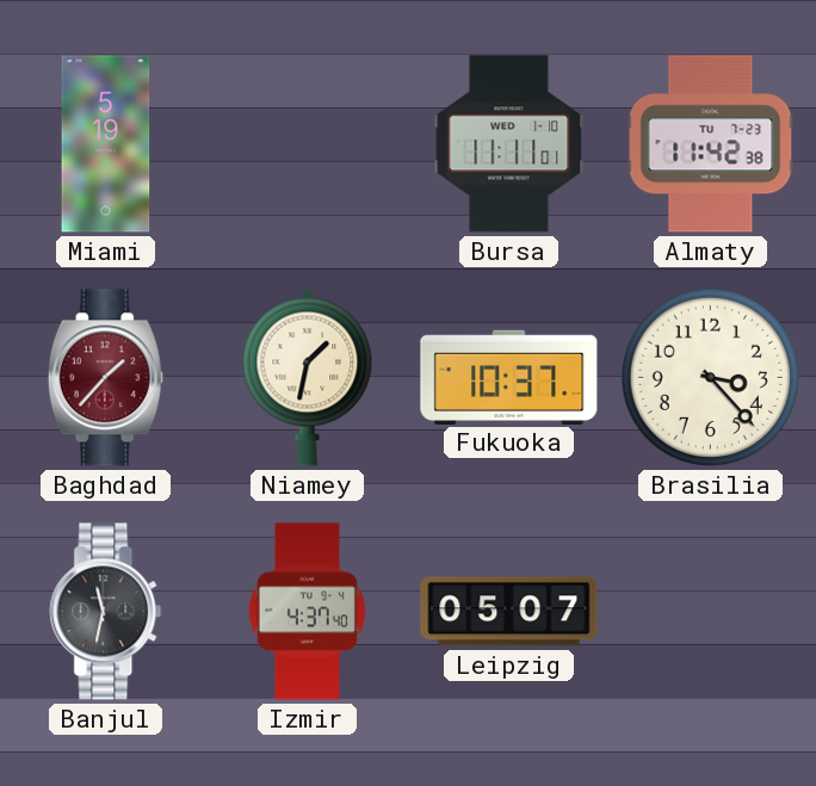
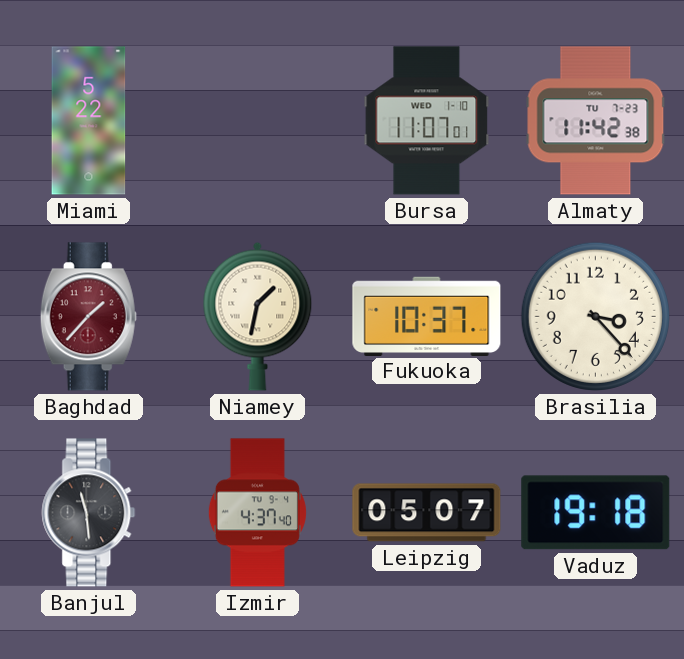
Miami: 5:19 -> 5:22
Bursa: 11:11 -> 11:07
Banjul: 11:32 -> 11:29
Vaduz: none -> 19:18
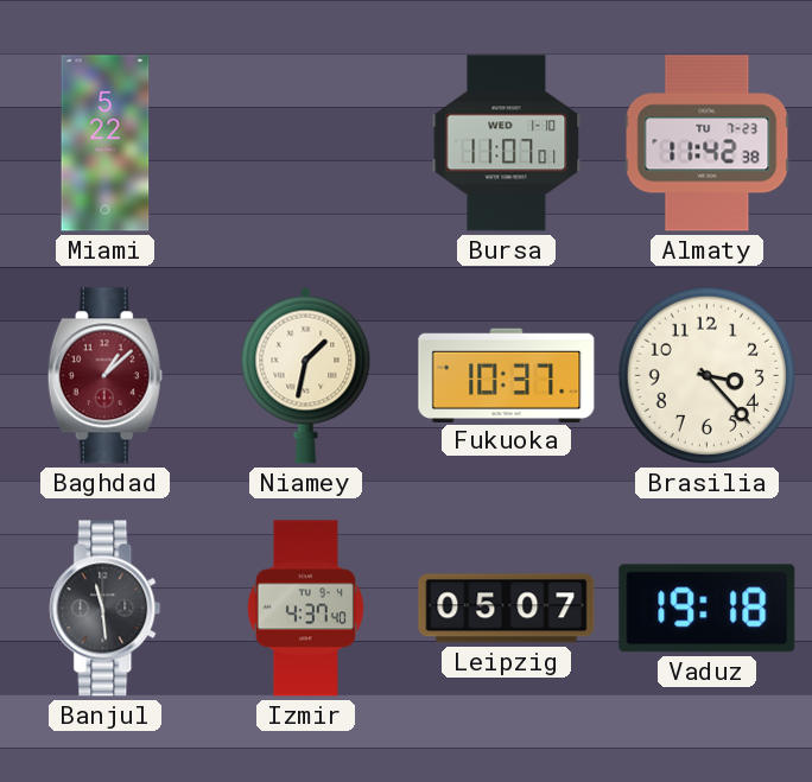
Baghdad: 1:37 -> 1:08
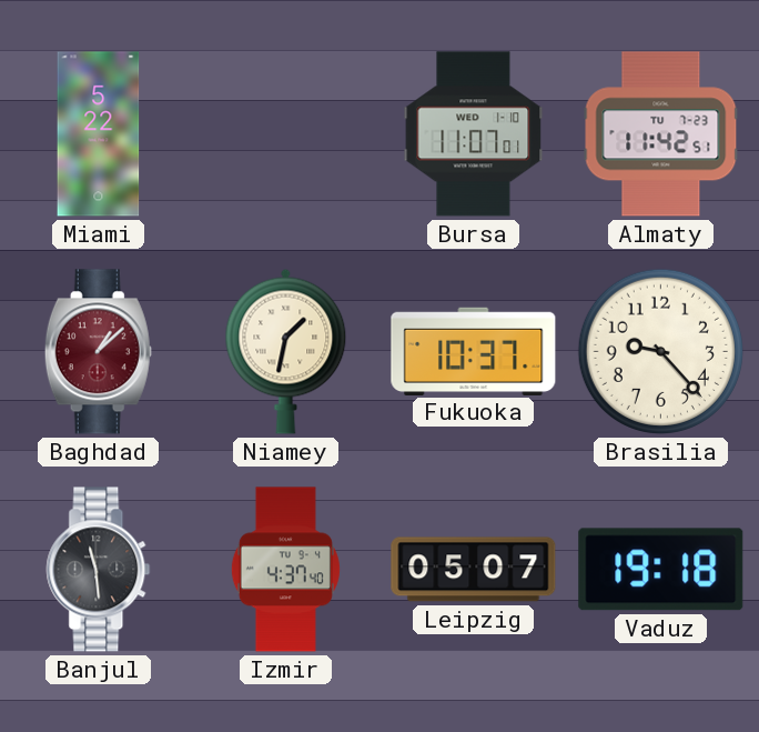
Almaty: 11:42:38 -> 11:42:51
Brasilia: 3:23 -> 9:23
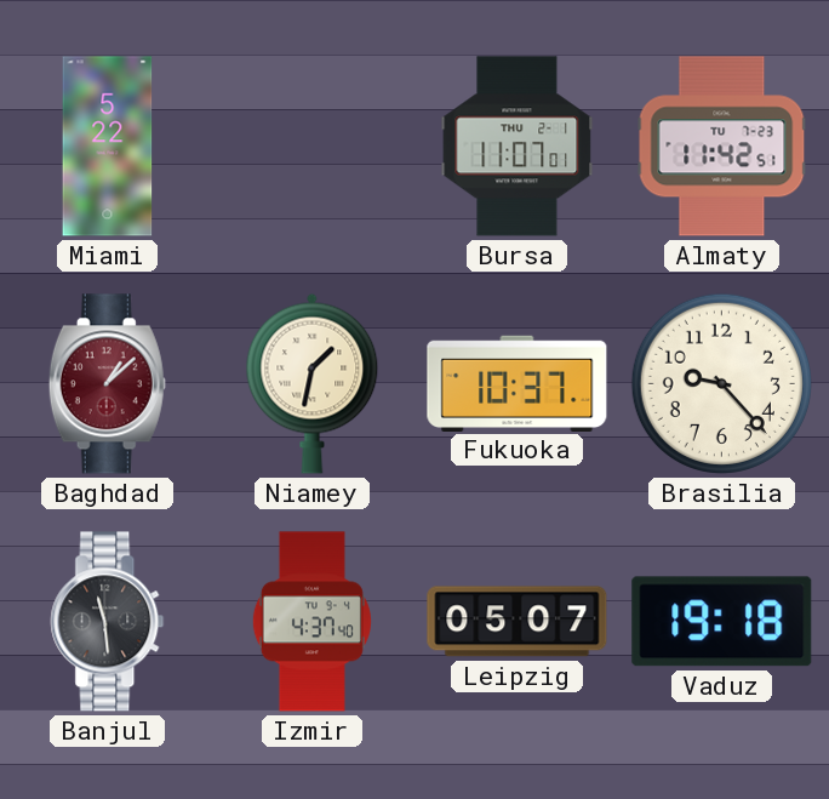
Bursa date: WED 1-10 -> THU 2-1
